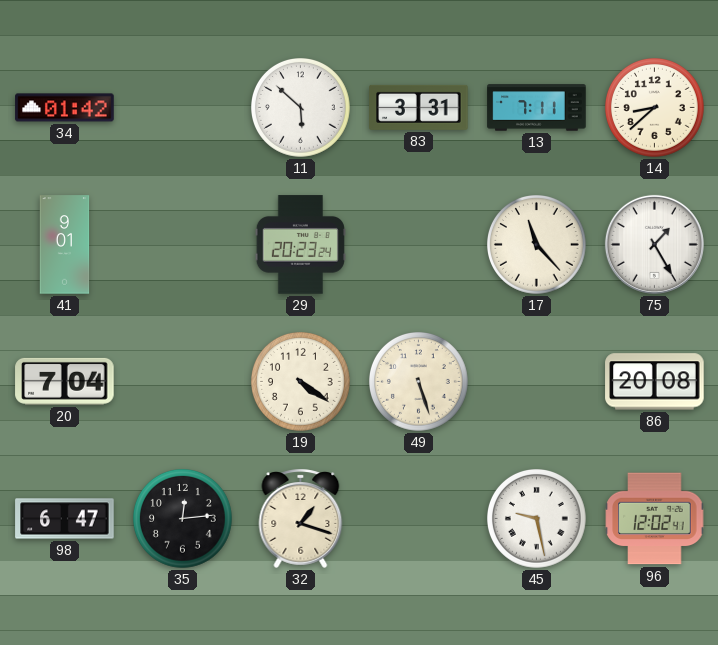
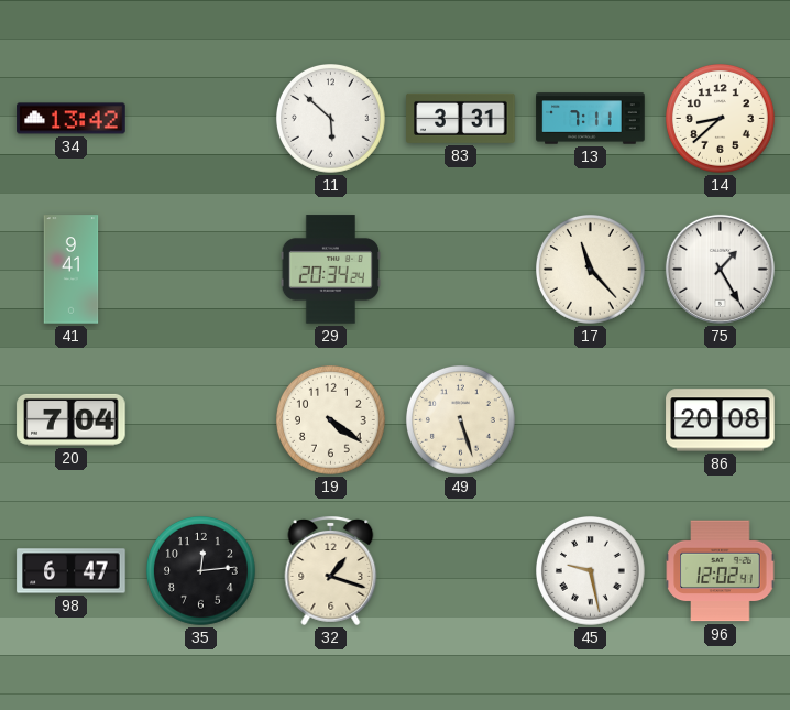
34: 01:42 -> 13:42
41: 9:01 -> 9:41
29: 20:23 -> 20:34
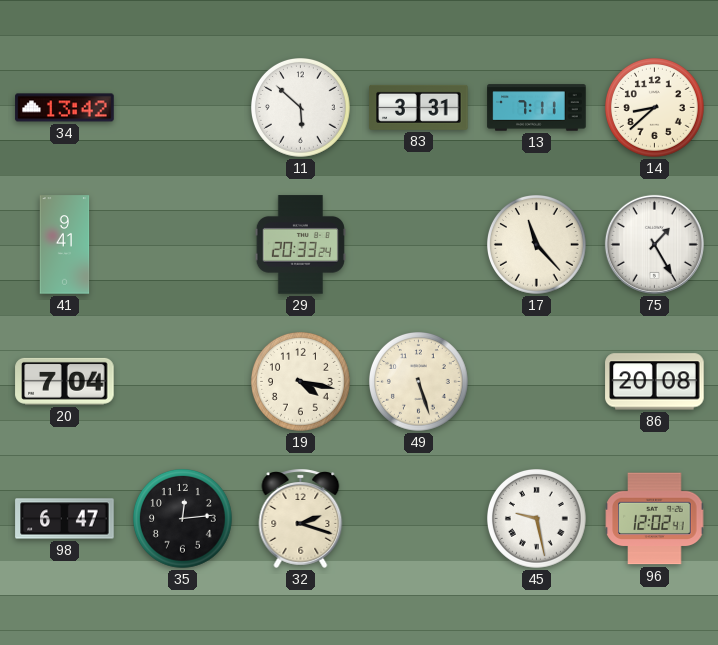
29: 20:34 -> 20:33
19: 4:21 -> 4:17
32: 1:18 -> 2:18
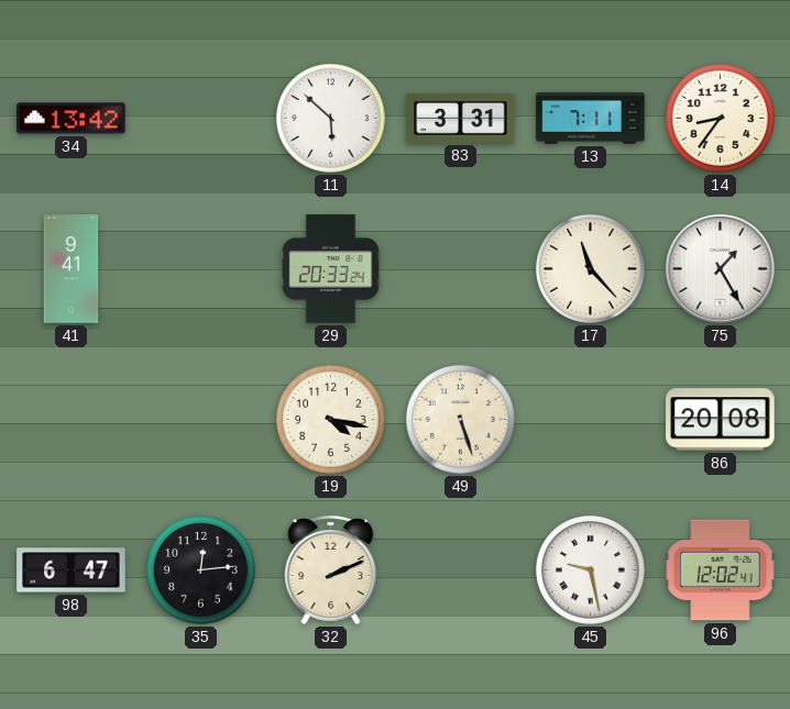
14: 8:38 -> 8:36
20: 7:04 -> none
32: 2:18 -> 2:11
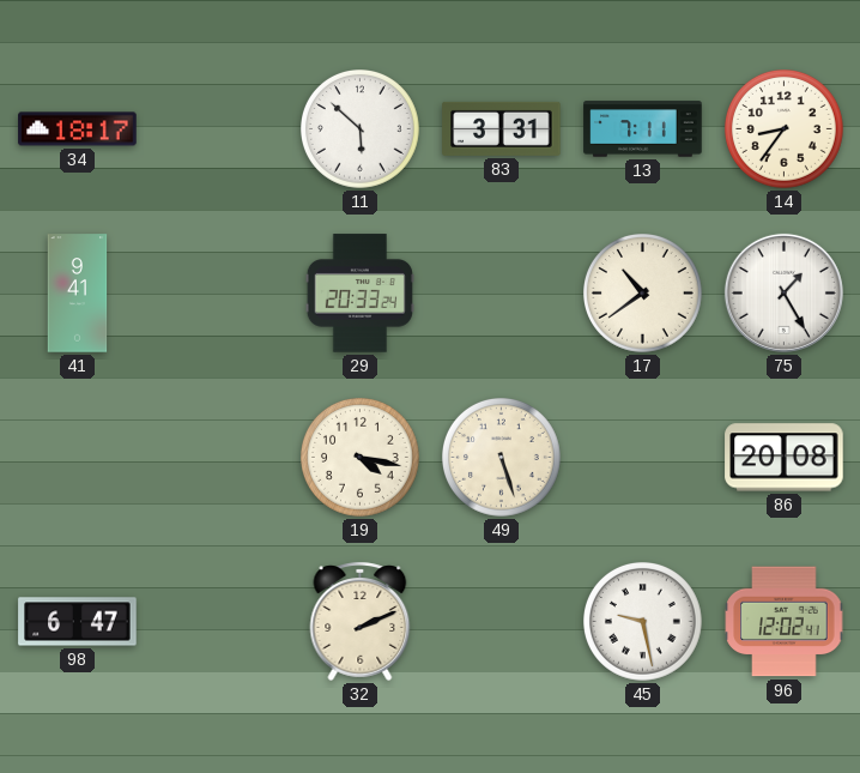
34: 13:42 -> 18:17
17: 11:23 -> 10:39
35: 12:14 -> none
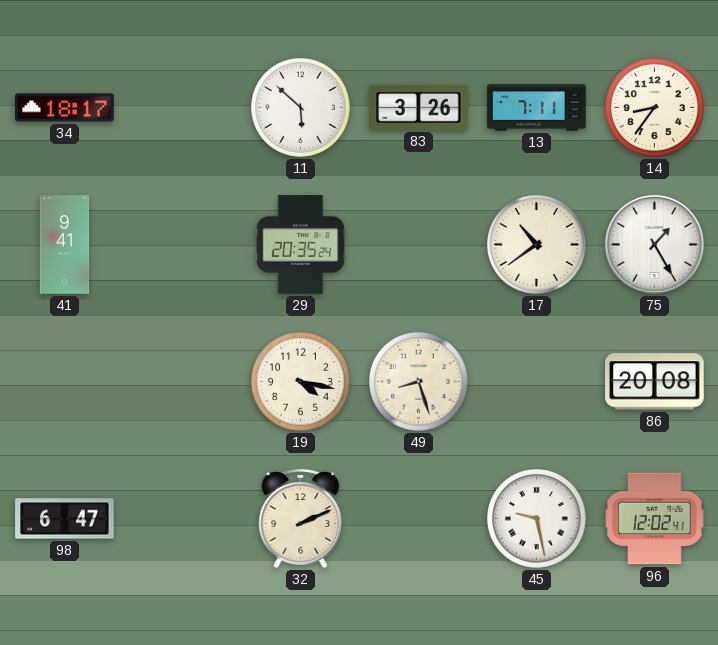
83: 3:31 -> 3:26
29: 20:33 -> 20:35
49: 5:27 -> 8:27
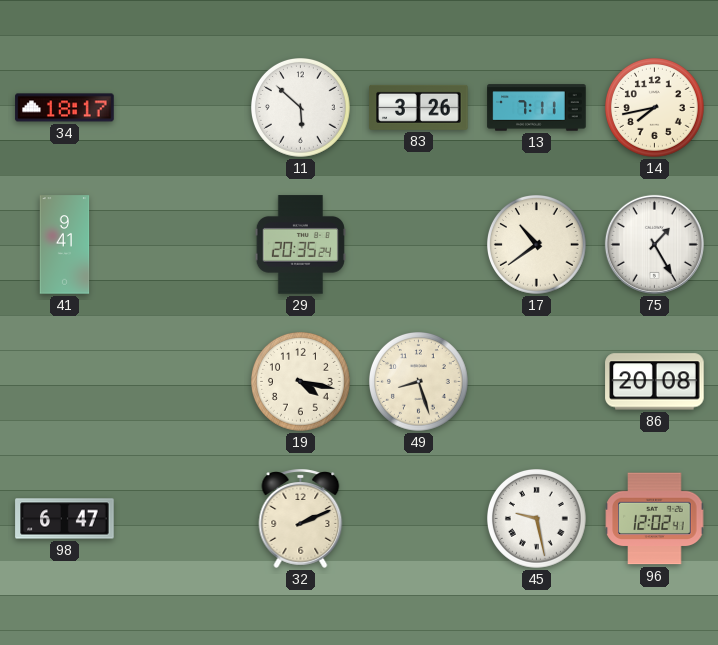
14: 8:36 -> 7:43
